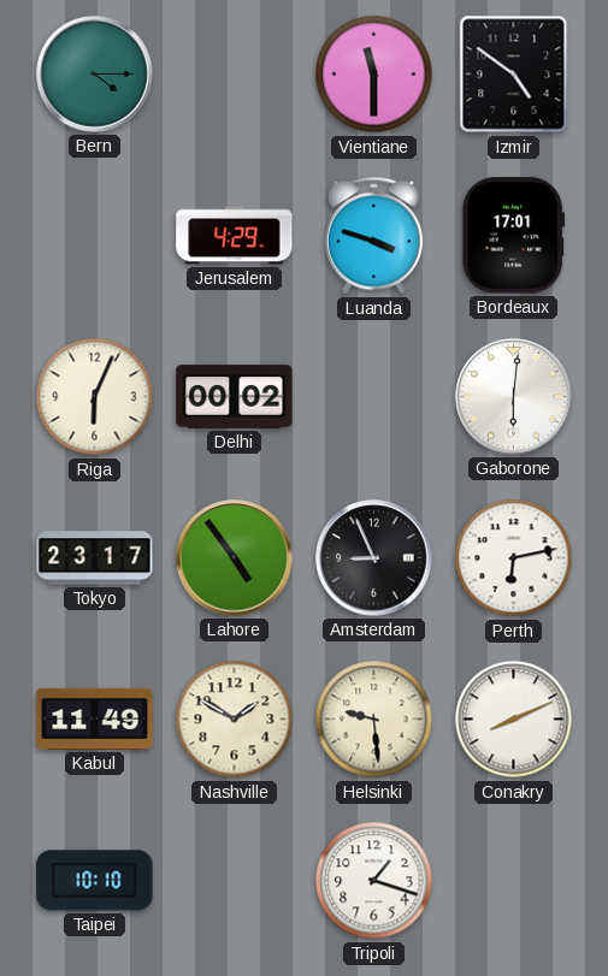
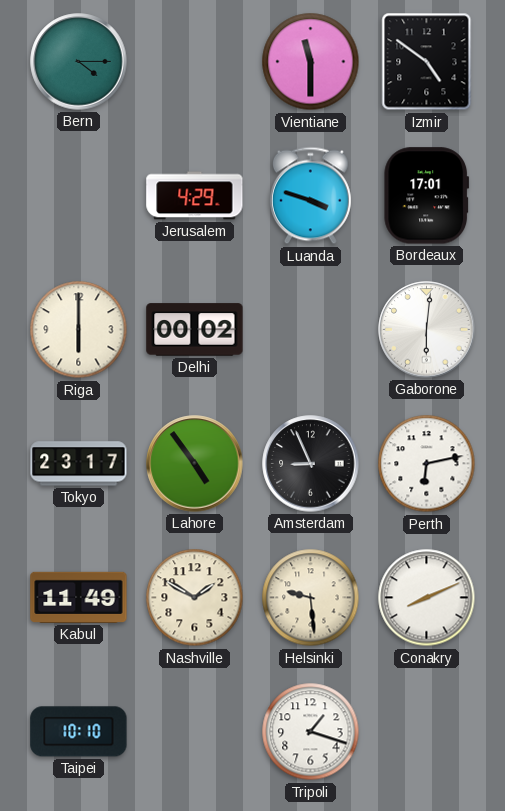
Riga: 6:04 -> 6:00
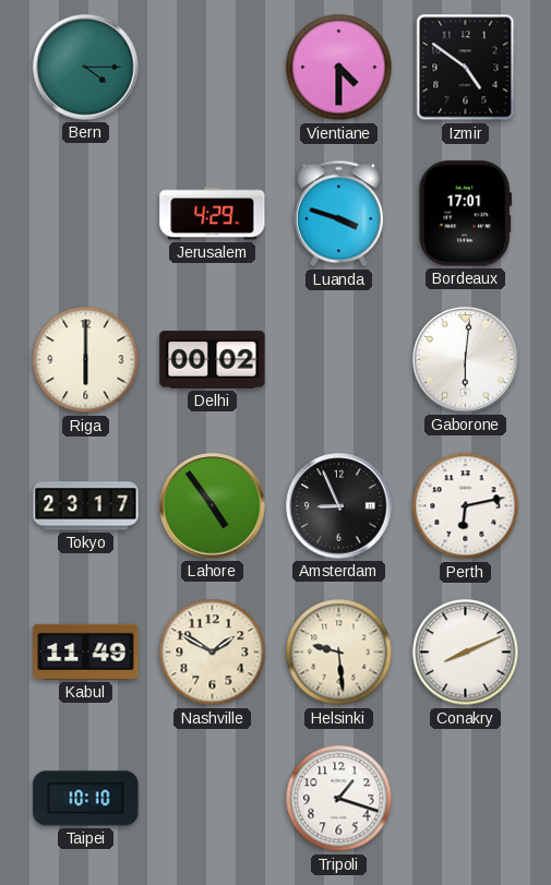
Vientiane: 11:30 -> 4:30
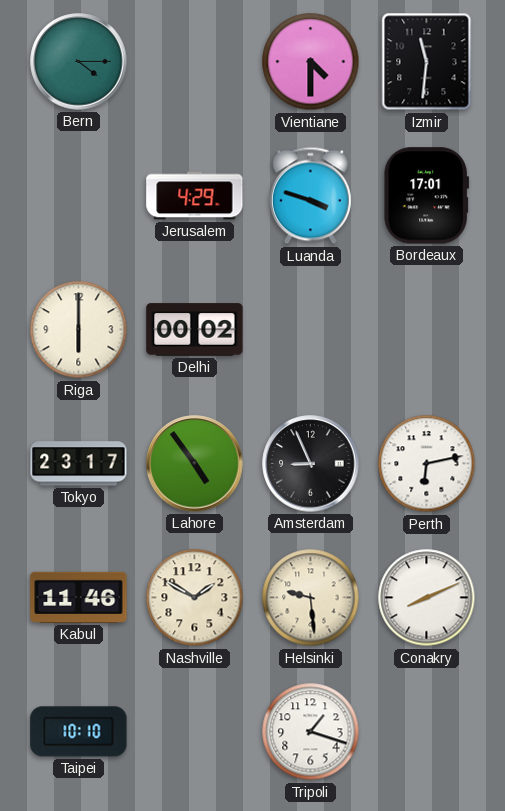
Izmir: 4:51 -> 11:31
Gaborone: 6:01 -> none
Kabul: 11:49 -> 11:46
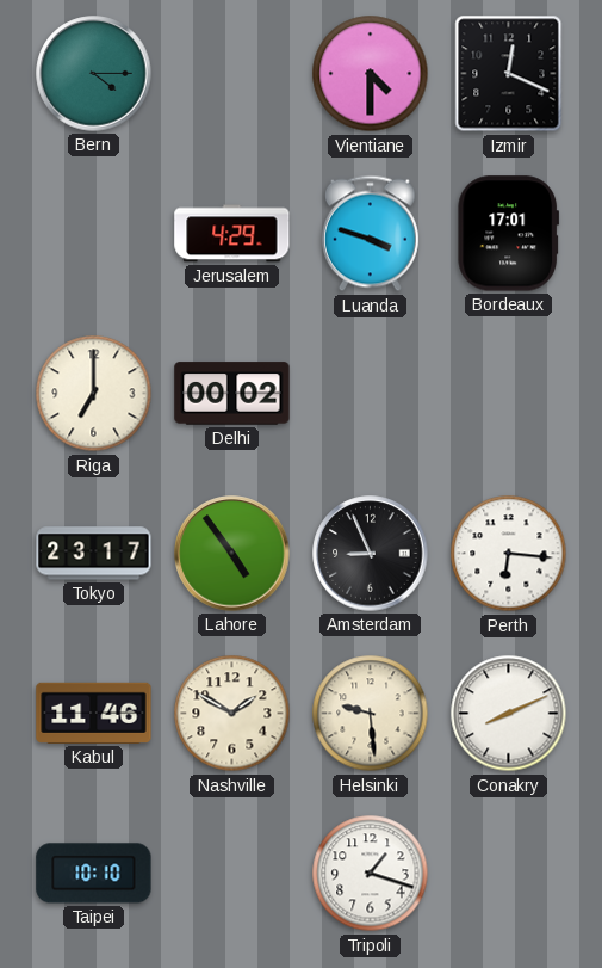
Izmir: 11:31 -> 12:19
Riga: 6:00 -> 7:00
Perth: 6:13 -> 6:16
